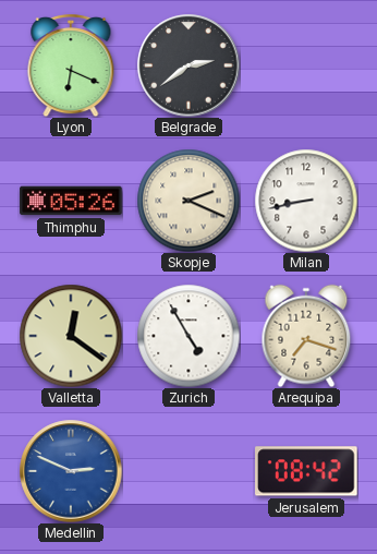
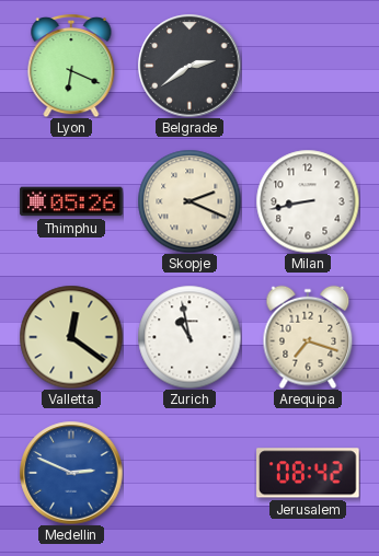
Zurich: 4:55 -> 10:58
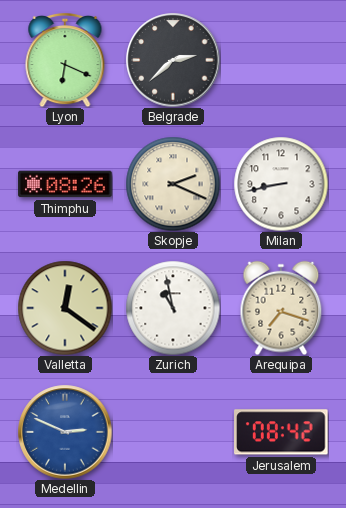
Belgrade: 2:39 -> 2:38
Thimphu: 05:26 -> 08:26
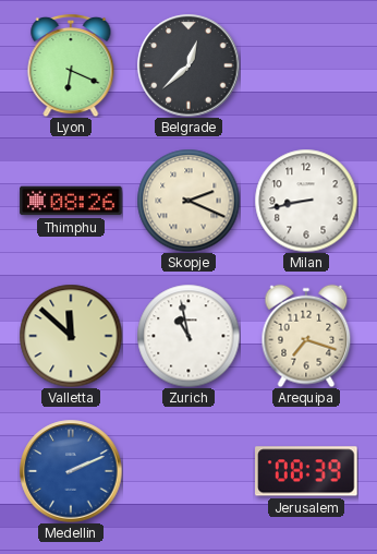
Belgrade: 2:38 -> 12:38
Valletta: 12:21 -> 11:52
Medellin: 2:49 -> 2:11
Jerusalem: 08:42 -> 08:39
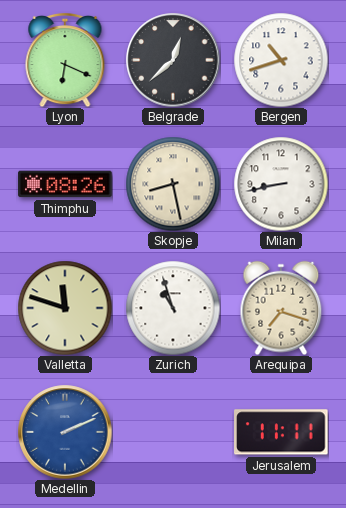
Bergen: none -> 10:42
Skopje: 2:19 -> 8:28
Valletta: 11:52 -> 11:48
Zurich: 10:58 -> 10:57
Jerusalem: 08:39 -> 11:11
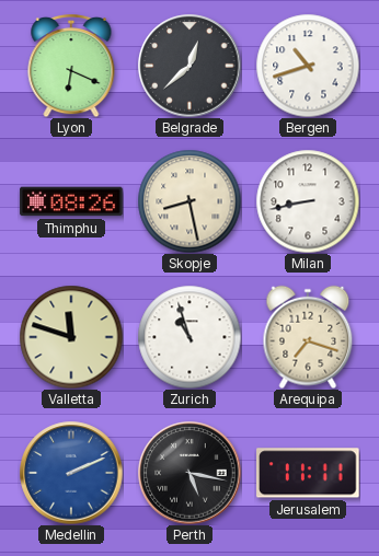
Perth: none -> 5:17
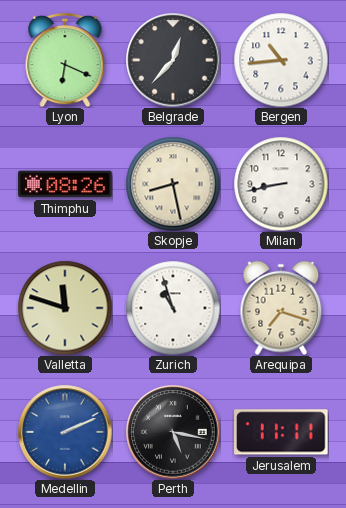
Belgrade: 12:38 -> 12:37
Bergen: 10:42 -> 10:44
